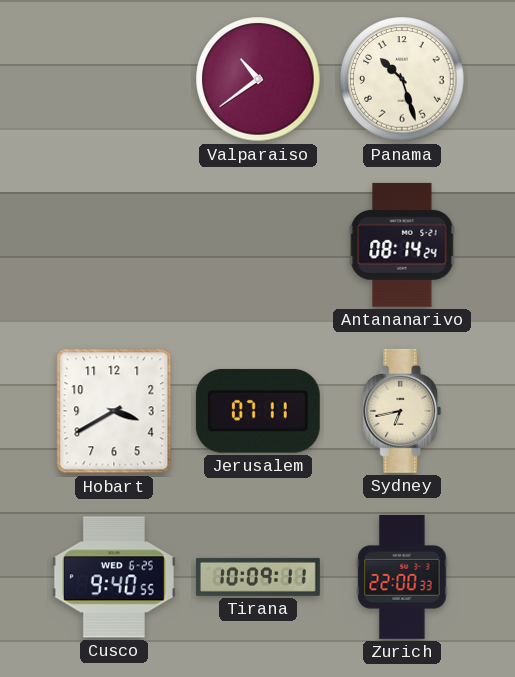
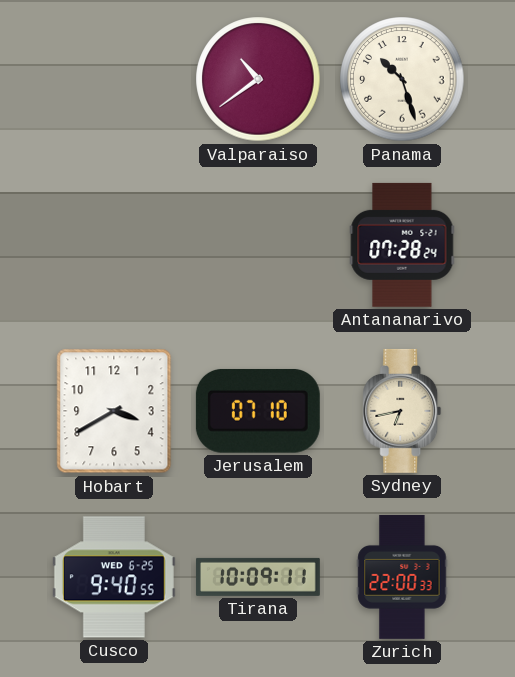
Antananarivo: 08:14 -> 07:28
Jerusalem: 07:11 -> 07:10
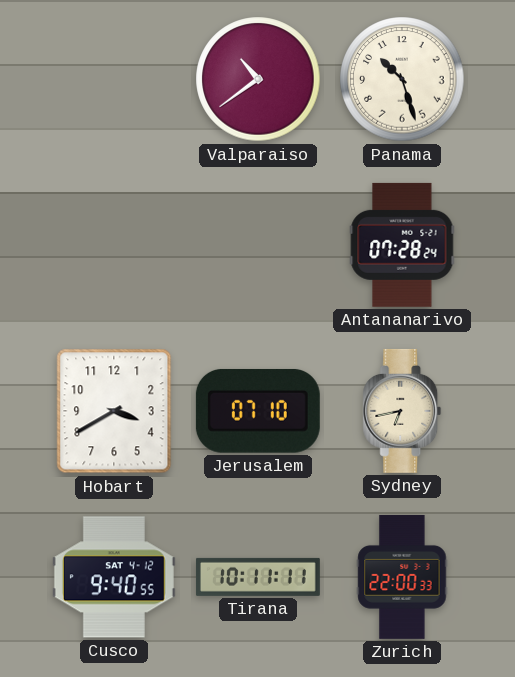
Cusco date: WED 6-25 -> SAT 4-12
Tirana: 10:09 -> 10:11
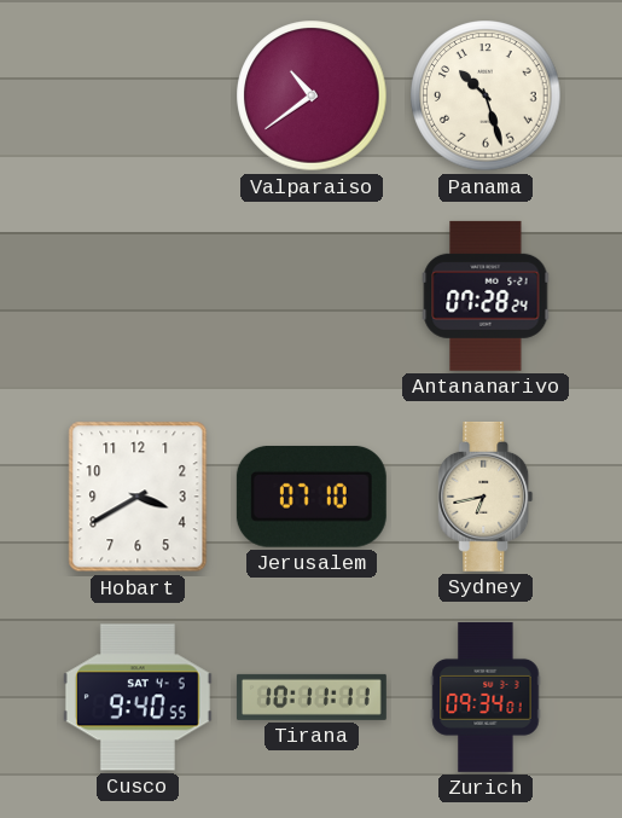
Cusco date: SAT 4-12 -> SAT 4-5
Zurich: 22:00 -> 09:34
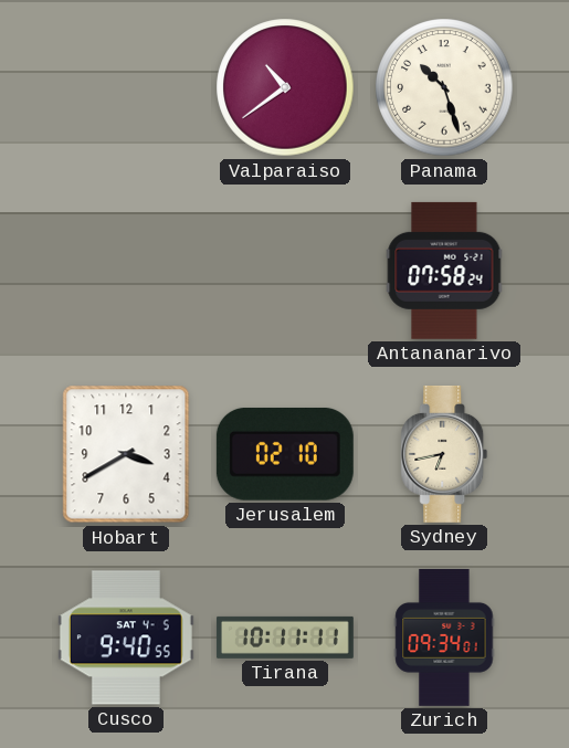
Antananarivo: 07:28 -> 07:58
Jerusalem: 07:10 -> 02:10
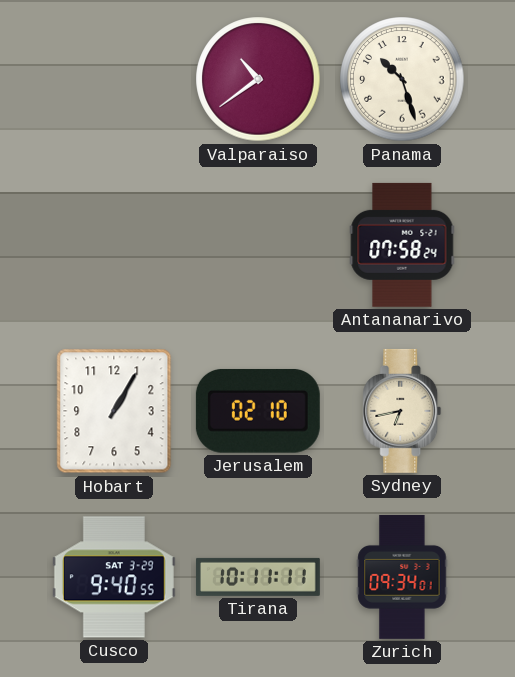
Hobart: 3:40 -> 1:05
Cusco date: SAT 4-5 -> SAT 3-29
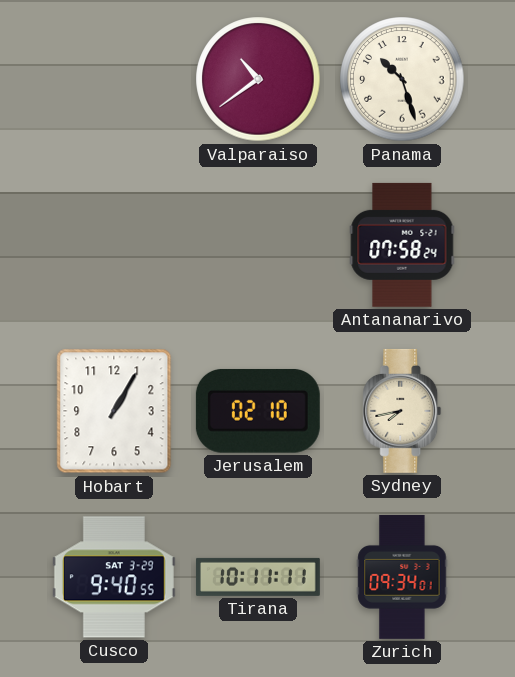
Sydney: 6:43 -> 7:43
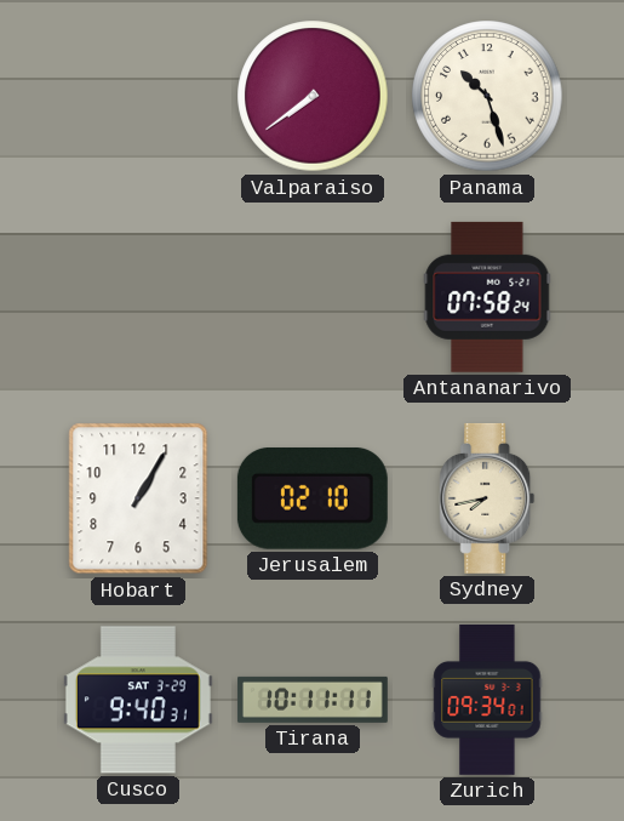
Valparaiso: 10:39 -> 7:39
Cusco: 9:40:55 -> 9:40:31
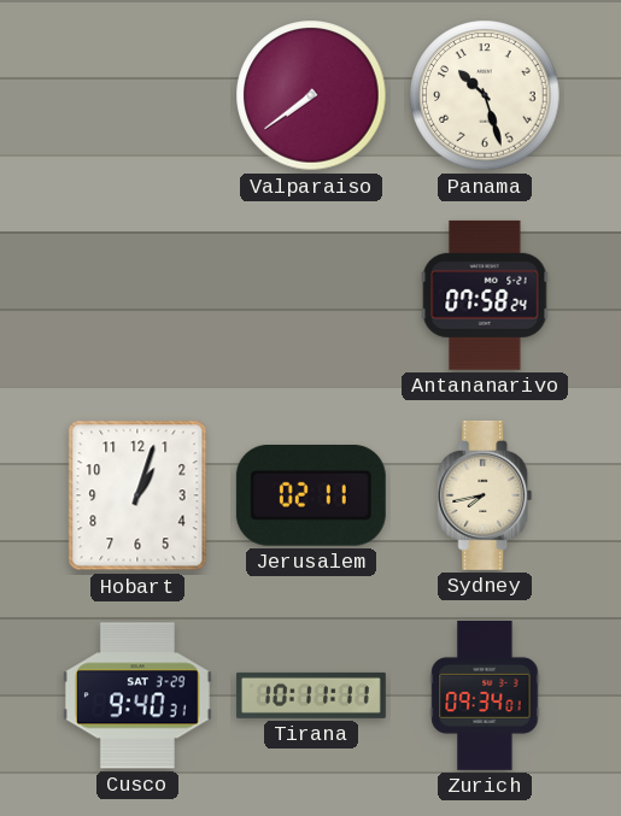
Hobart: 1:05 -> 1:03
Jerusalem: 02:10 -> 02:11
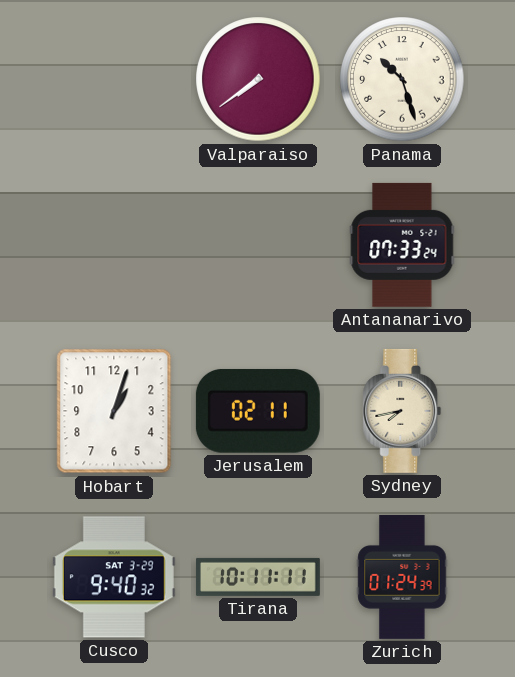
Antananarivo: 07:58 -> 07:33
Cusco: 9:40:31 -> 9:40:32
Zurich: 09:34 -> 01:24
